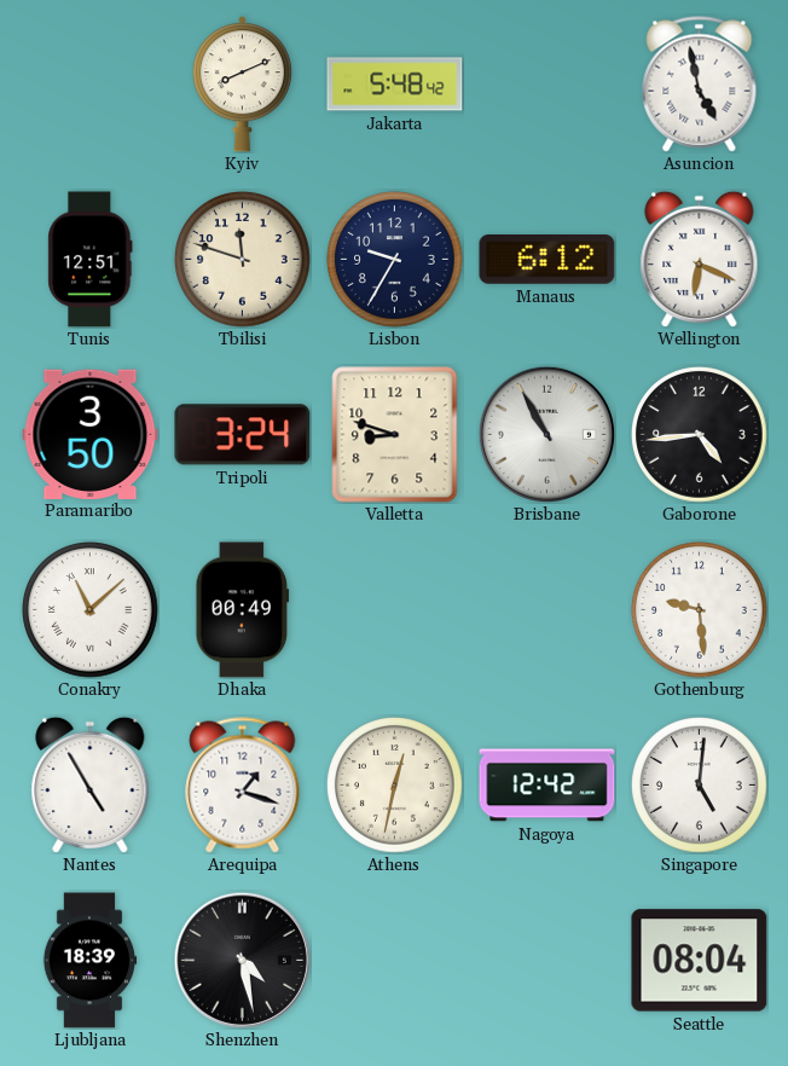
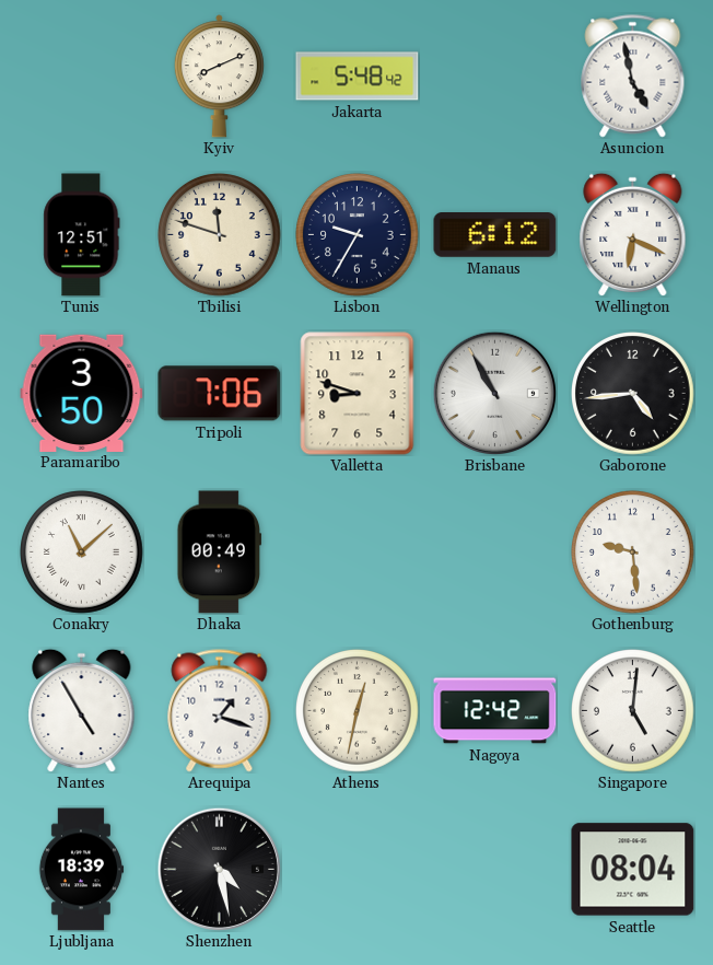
Tripoli: 3:24 -> 7:06
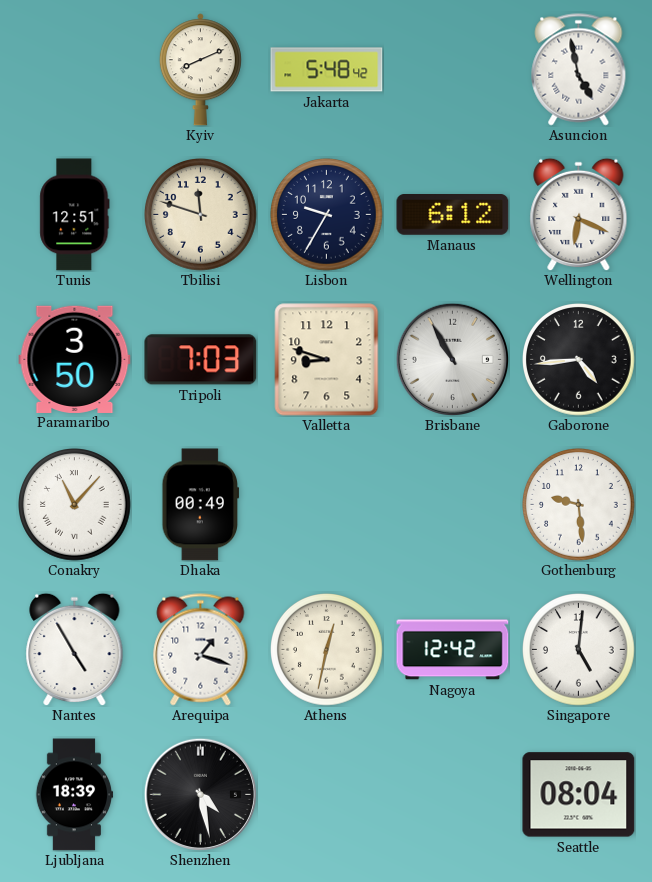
Tripoli: 7:06 -> 7:03
Conakry: 11:08 -> 11:07
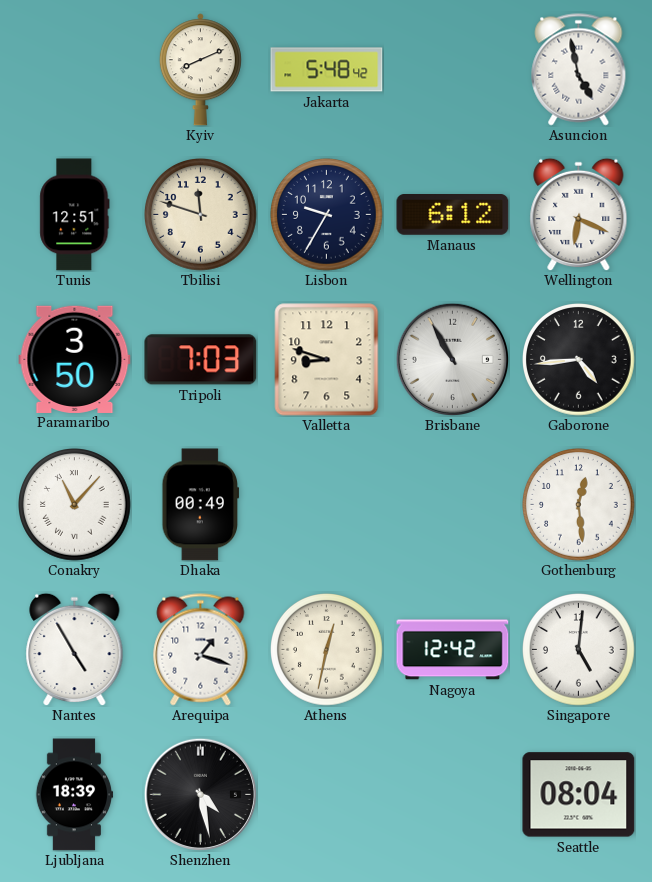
Gothenburg: 9:29 -> 12:29
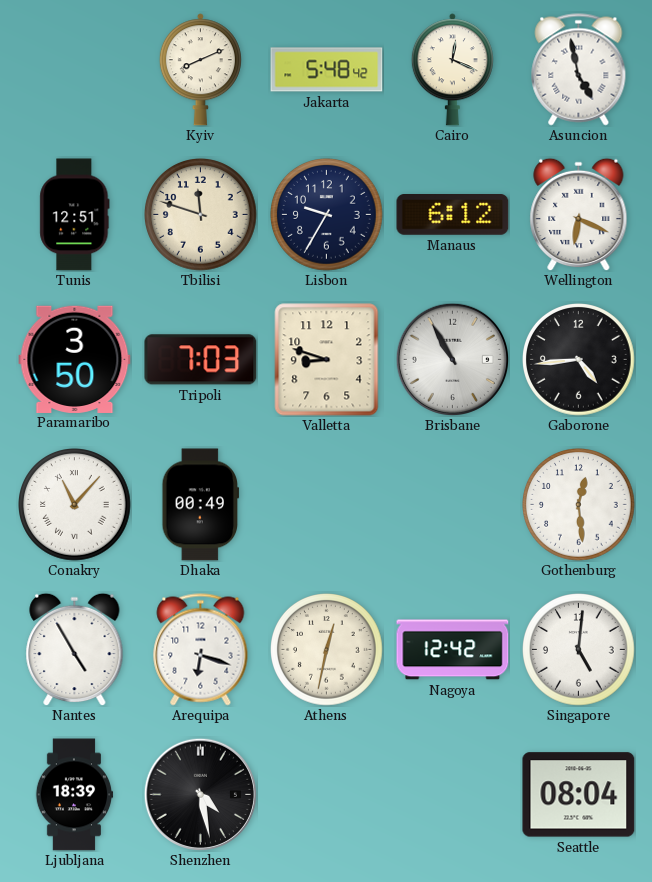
Cairo: none -> 12:19
Arequipa: 1:18 -> 6:18
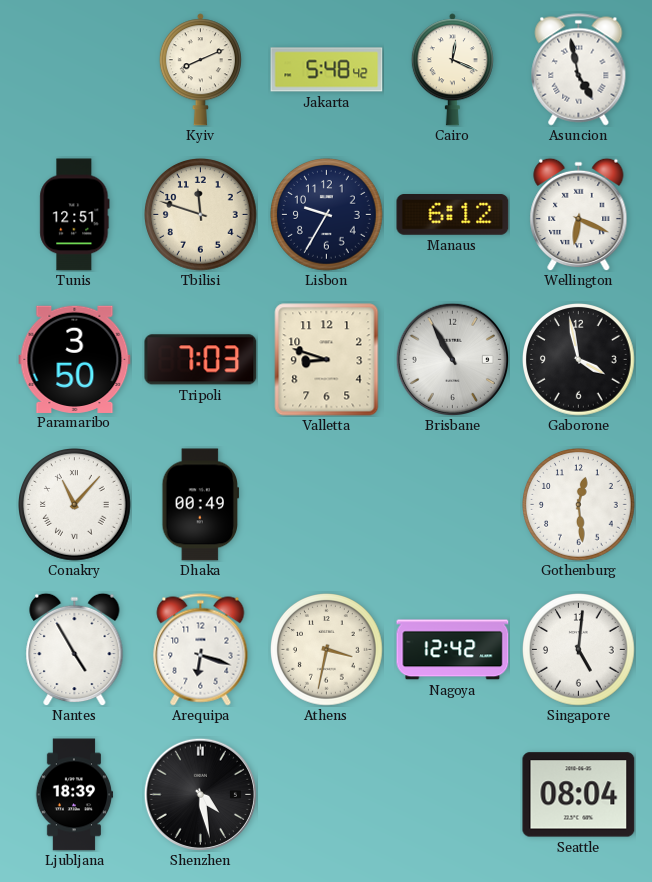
Gaborone: 4:44 -> 3:58
Athens: 12:32 -> 3:32
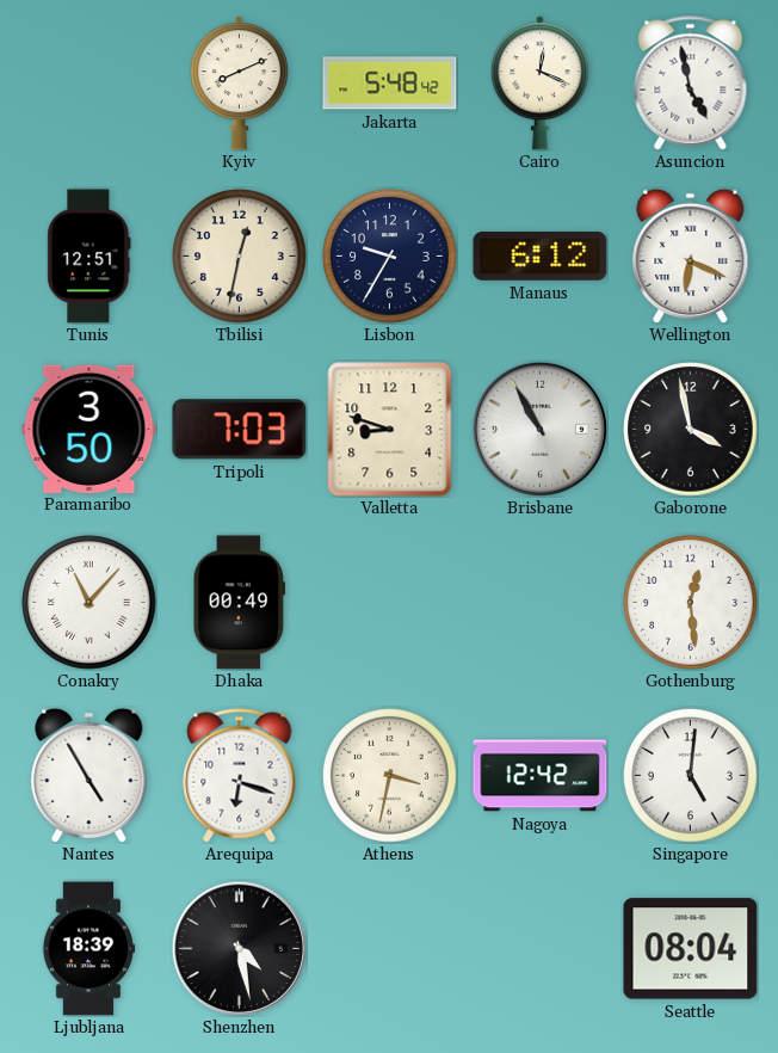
Tbilisi: 11:48 -> 12:32
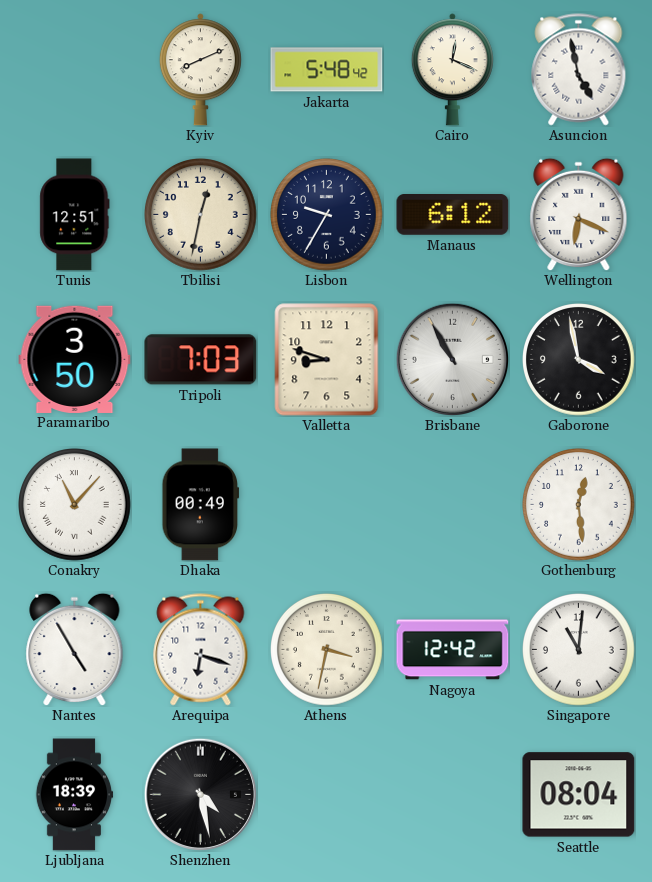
Singapore: 5:01 -> 11:01
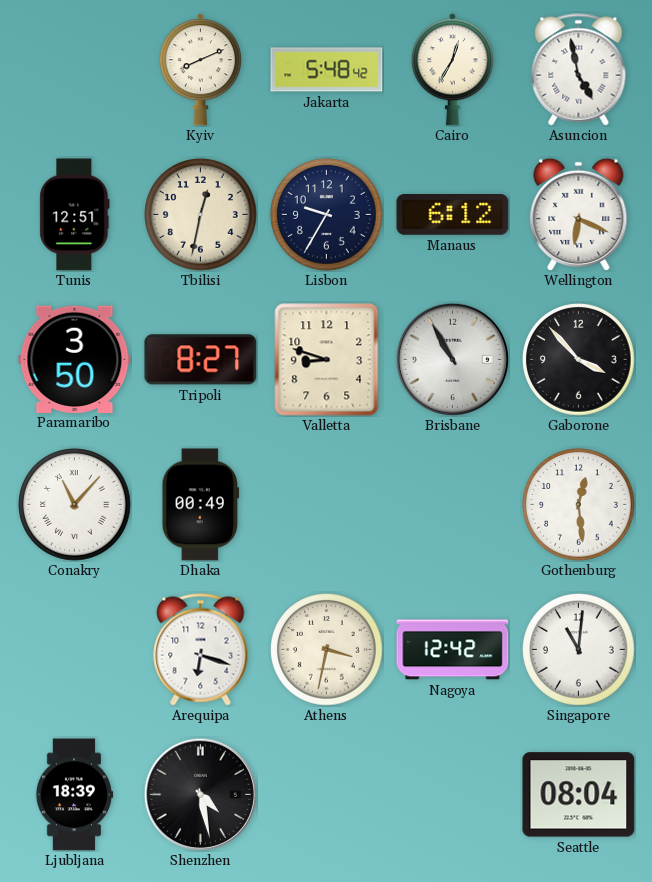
Cairo: 12:19 -> 12:35
Tripoli: 7:03 -> 8:27
Gaborone: 3:58 -> 3:53
Nantes: 4:55 -> none
